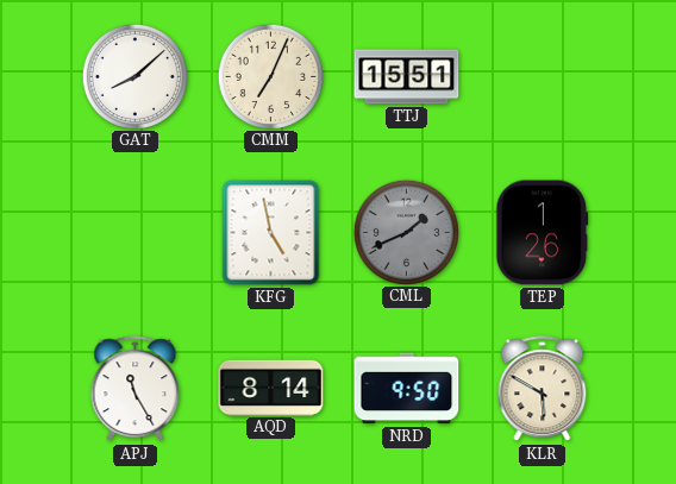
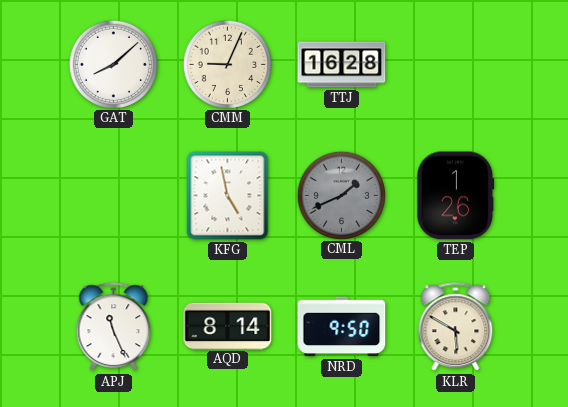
CMM: 7:04 -> 9:04
TTJ: 15:51 -> 16:28
APJ: 11:25 -> 11:26
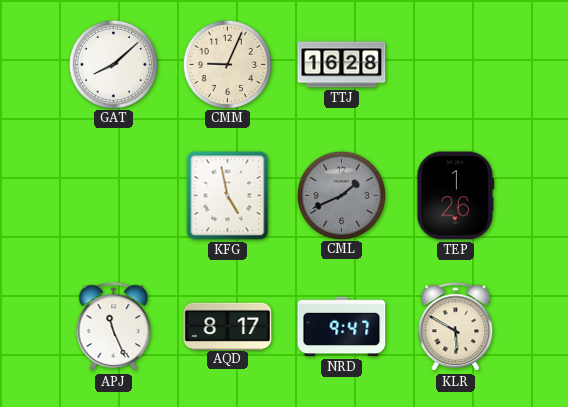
AQD: 8:14 -> 8:17
NRD: 9:50 -> 9:47
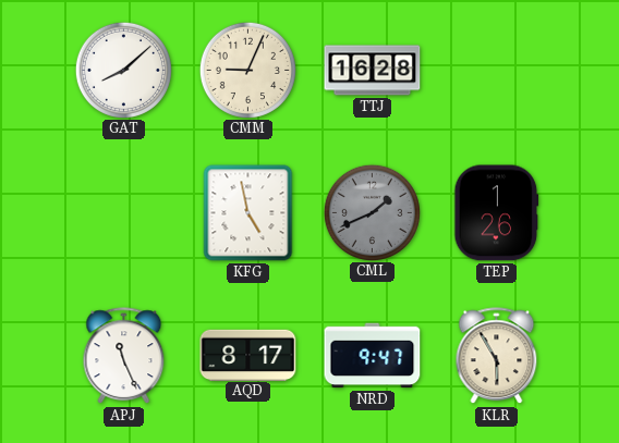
KLR: 5:50 -> 5:55
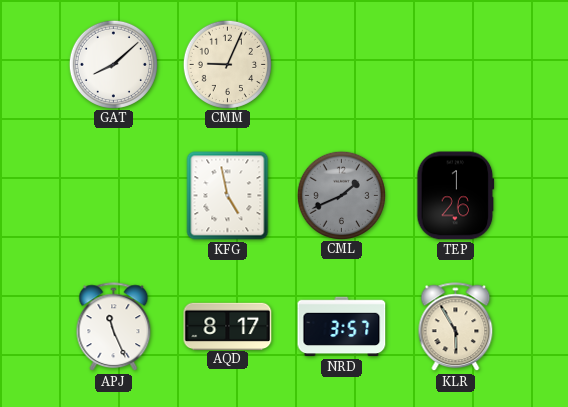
TTJ: 16:28 -> none
NRD: 9:47 -> 3:57
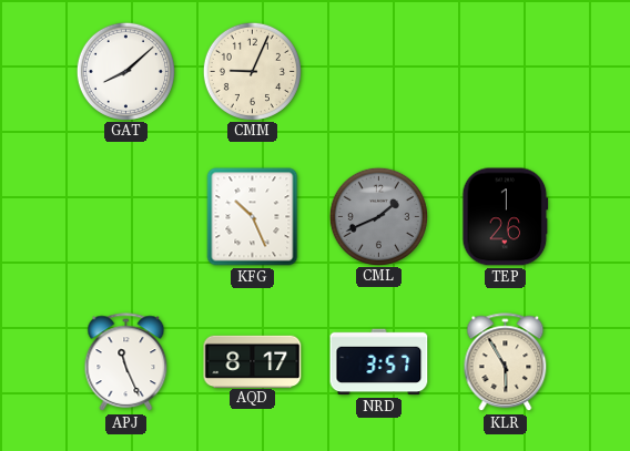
KFG: 4:58 -> 10:26
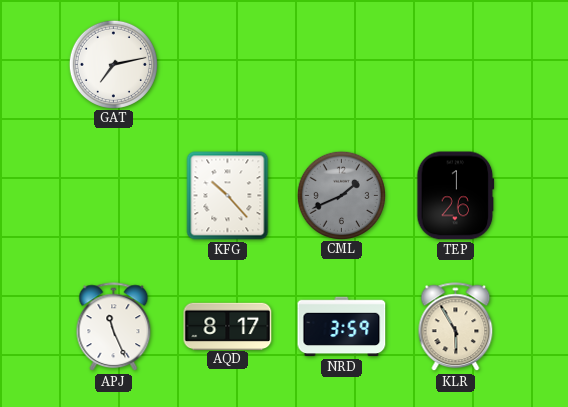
GAT: 8:08 -> 7:13
CMM: 9:04 -> none
KFG: 10:26 -> 10:23
NRD: 3:57 -> 3:59
